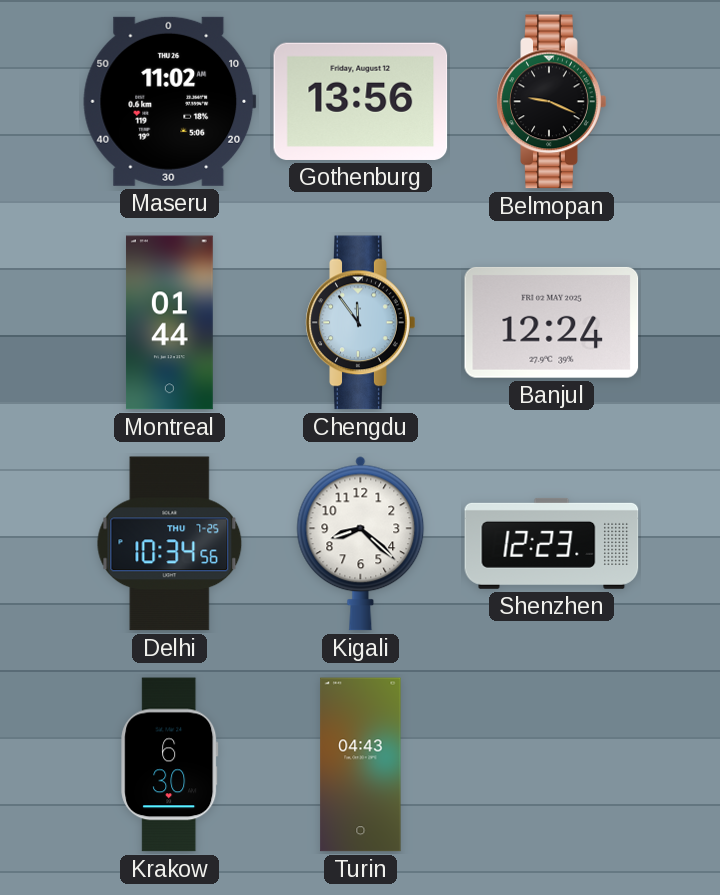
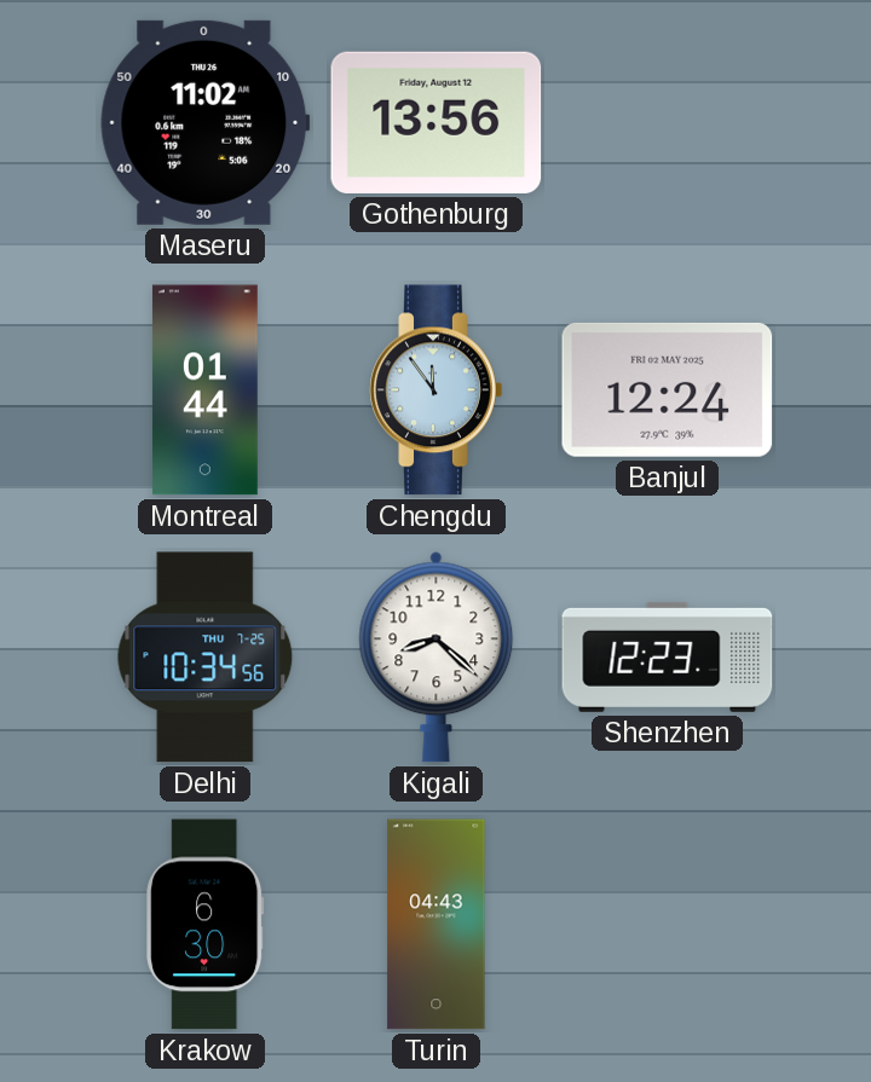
Belmopan: 9:19 -> none
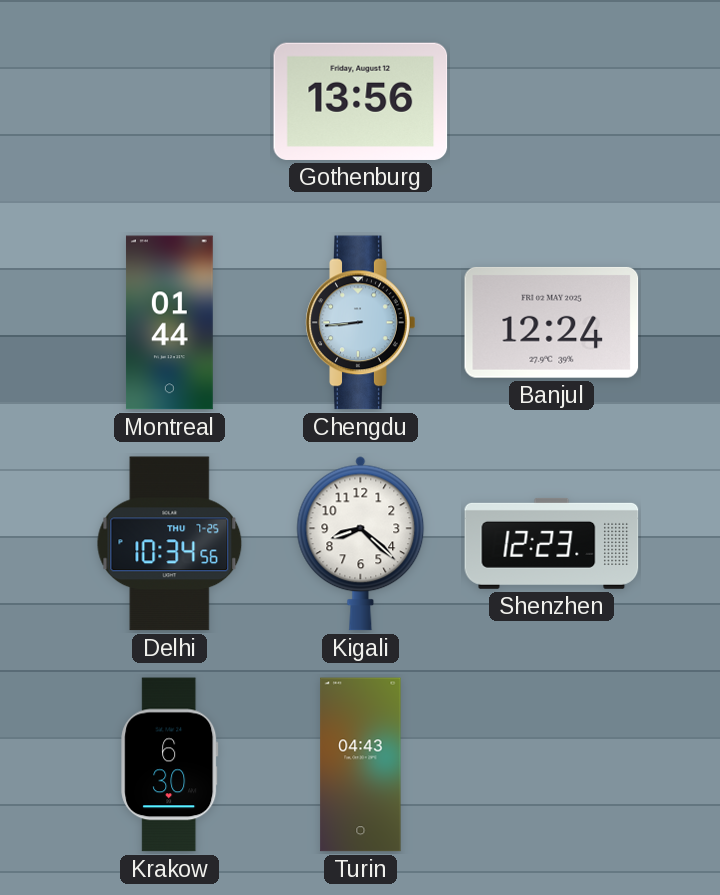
Maseru: 11:02 -> none
Chengdu: 11:54 -> 8:44
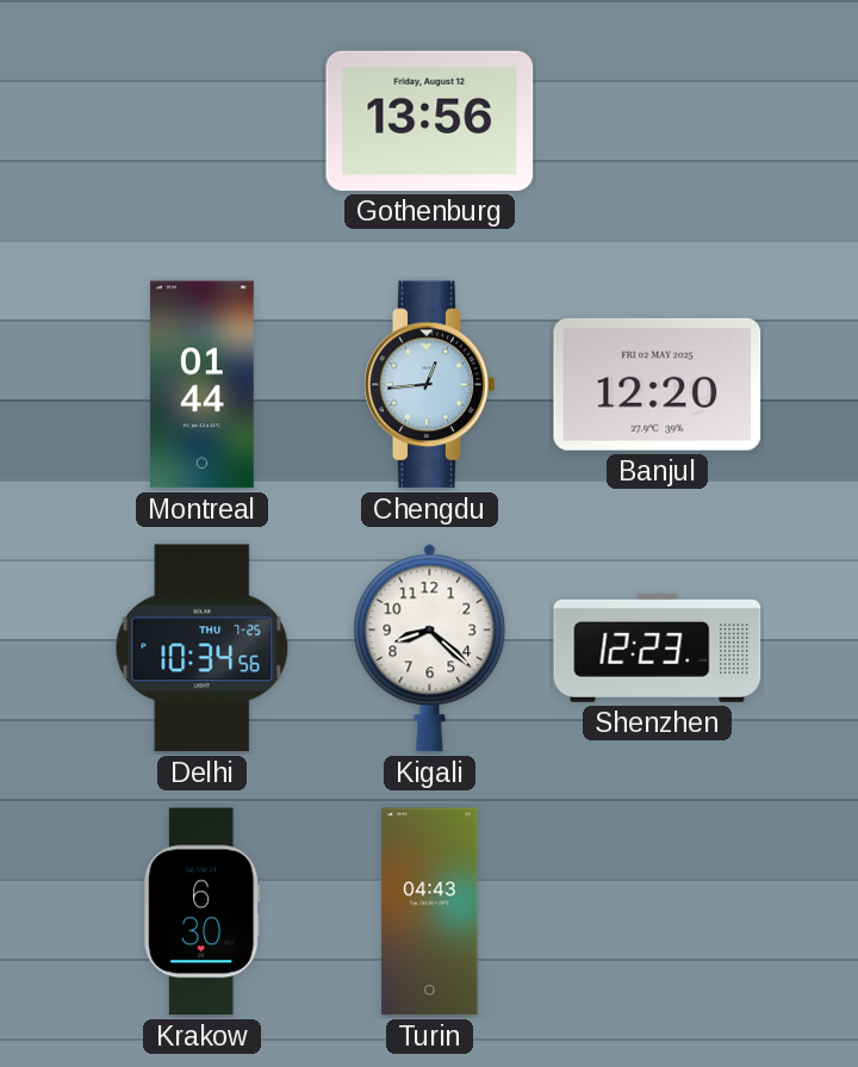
Chengdu: 8:44 -> 12:44
Banjul: 12:24 -> 12:20
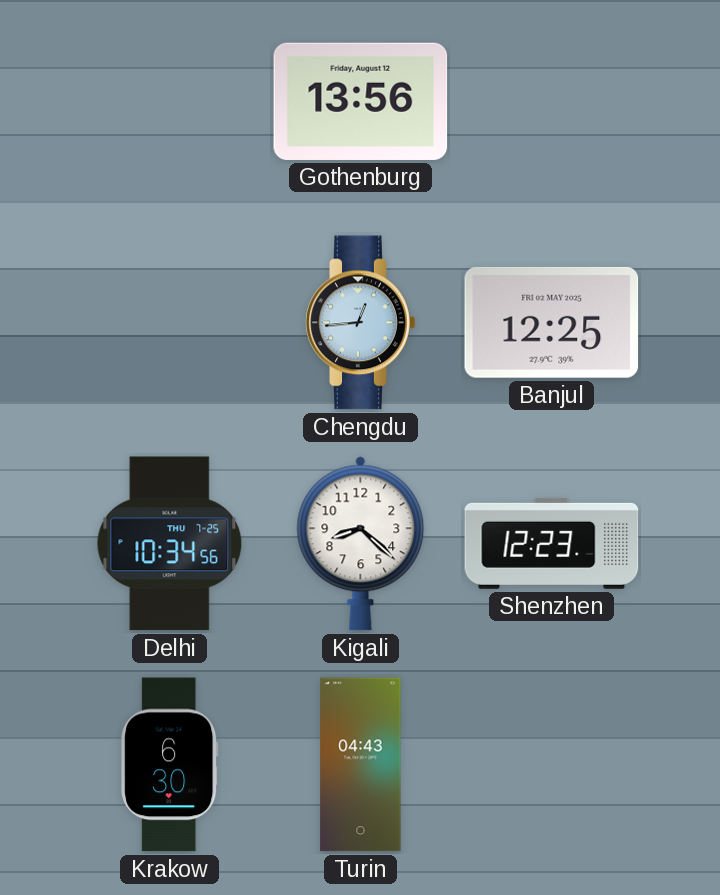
Montreal: 01:44 -> none
Banjul: 12:20 -> 12:25
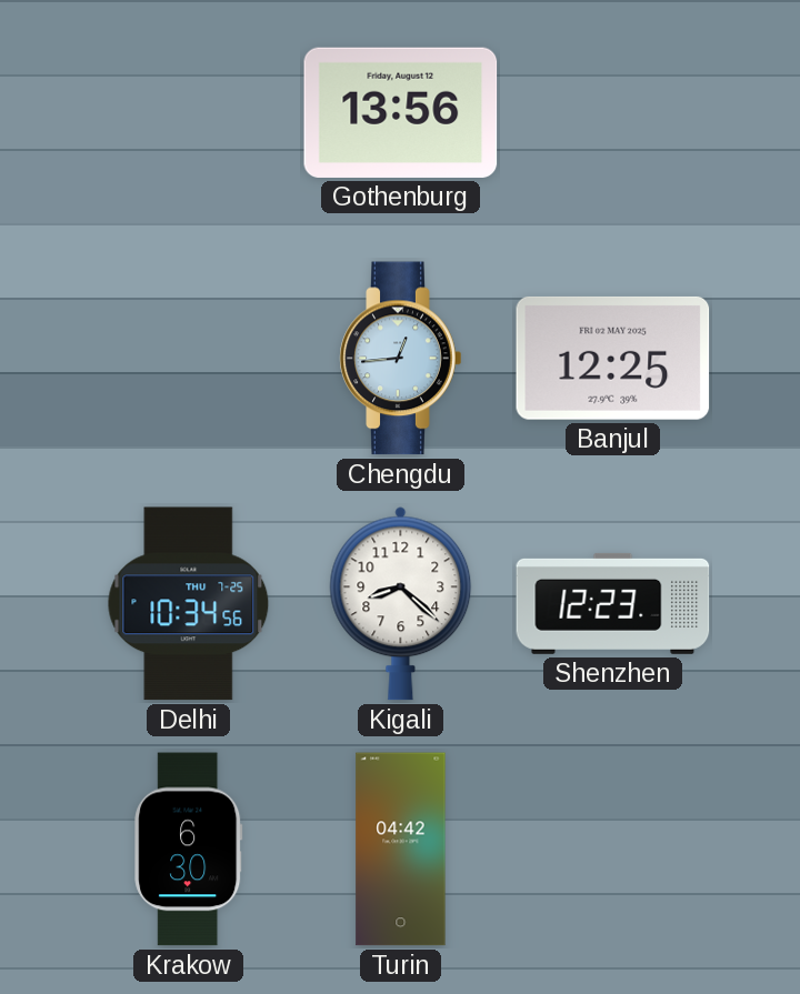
Turin: 04:43 -> 04:42
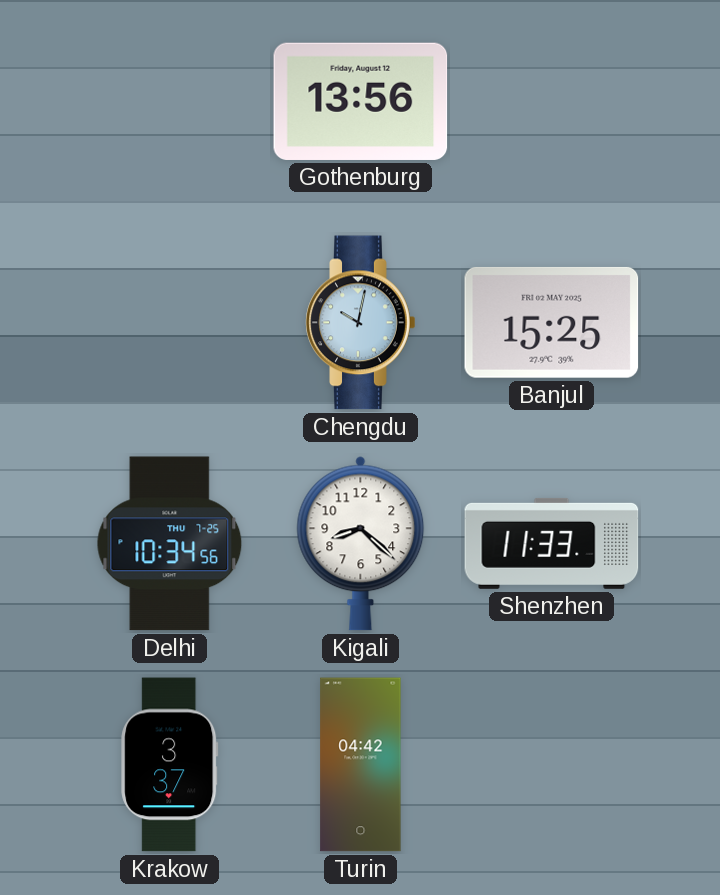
Chengdu: 12:44 -> 10:02
Banjul: 12:25 -> 15:25
Shenzhen: 12:23 -> 11:33
Krakow: 6:30 -> 3:37
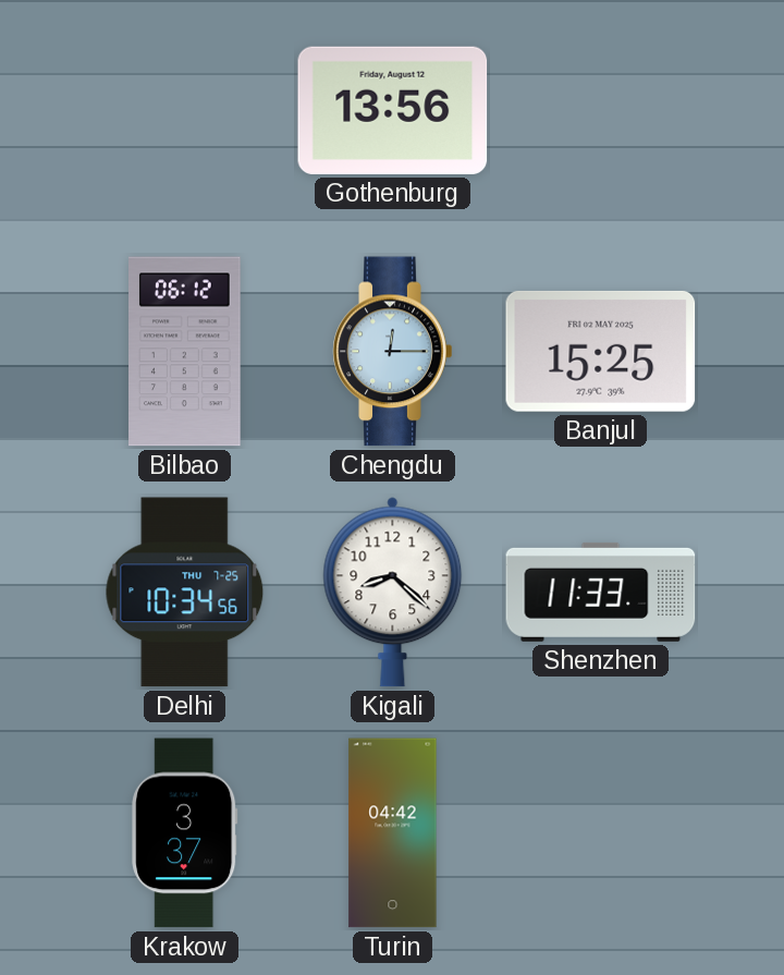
Bilbao: none -> 06:12
Chengdu: 10:02 -> 12:15
